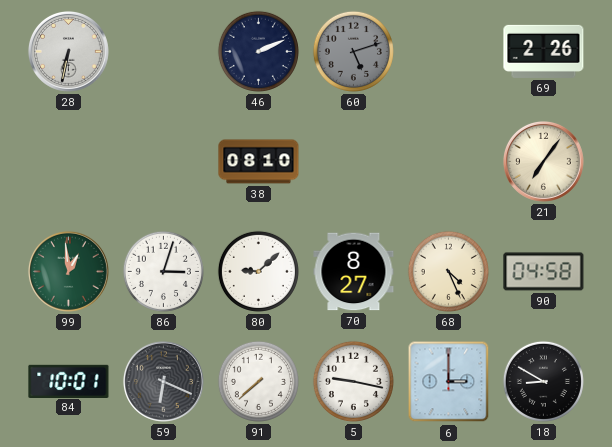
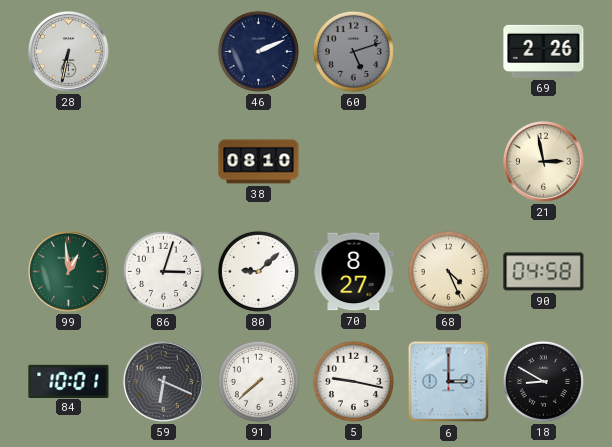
21: 7:06 -> 2:58
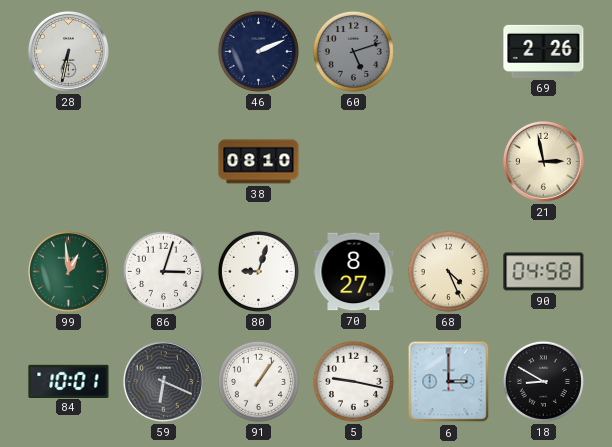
80: 9:08 -> 9:03
91: 7:38 -> 1:06
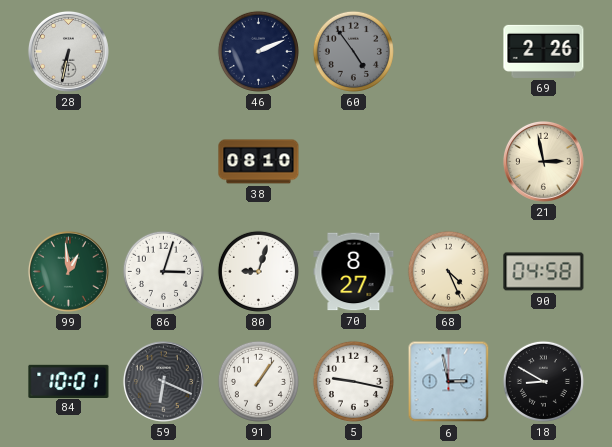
60: 5:12 -> 4:54
6: 3:00 -> 2:58
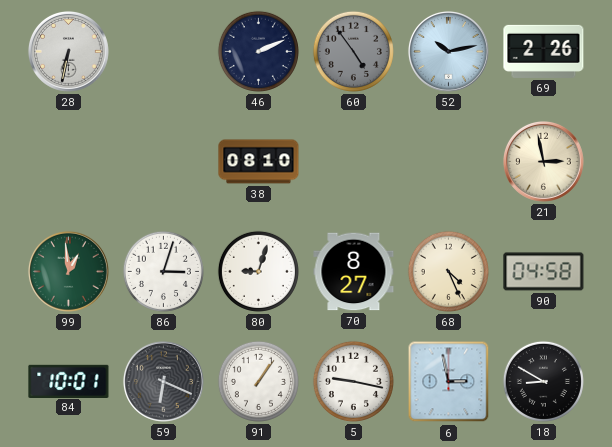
52: none -> 10:13
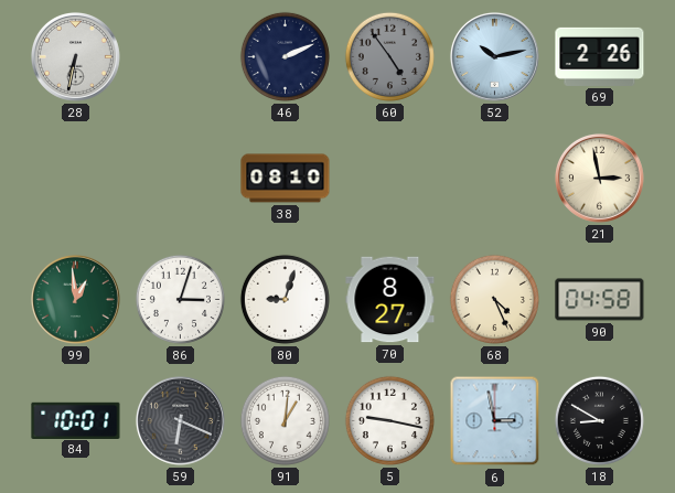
91: 1:06 -> 1:01
